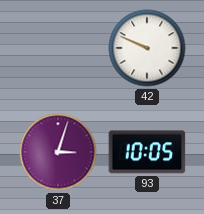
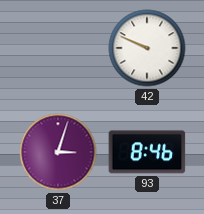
93: 10:05 -> 8:46
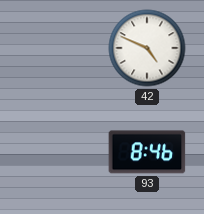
42: 9:49 -> 4:49
37: 3:03 -> none
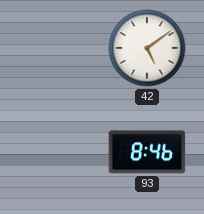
42: 4:49 -> 5:09
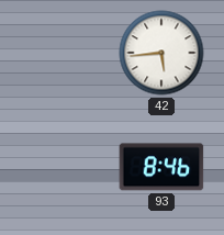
42: 5:09 -> 5:44
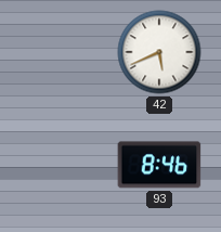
42: 5:44 -> 5:41
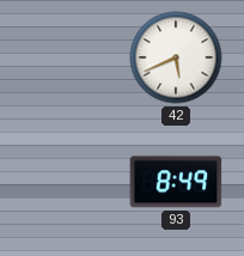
93: 8:46 -> 8:49
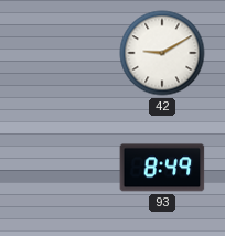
42: 5:41 -> 9:10
